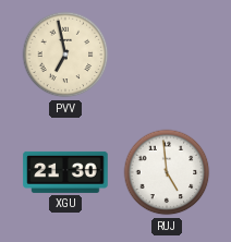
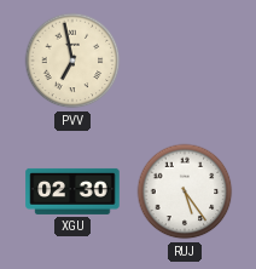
XGU: 21:30 -> 02:30
RUJ: 4:59 -> 5:24
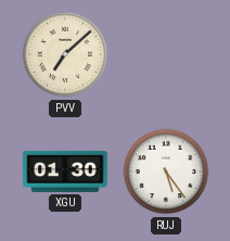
PVV: 6:58 -> 7:08
XGU: 02:30 -> 01:30
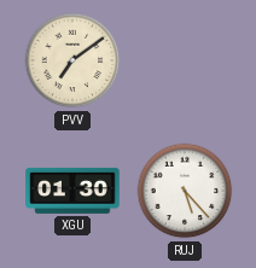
PVV: 7:08 -> 7:09
RUJ: 5:24 -> 5:23
